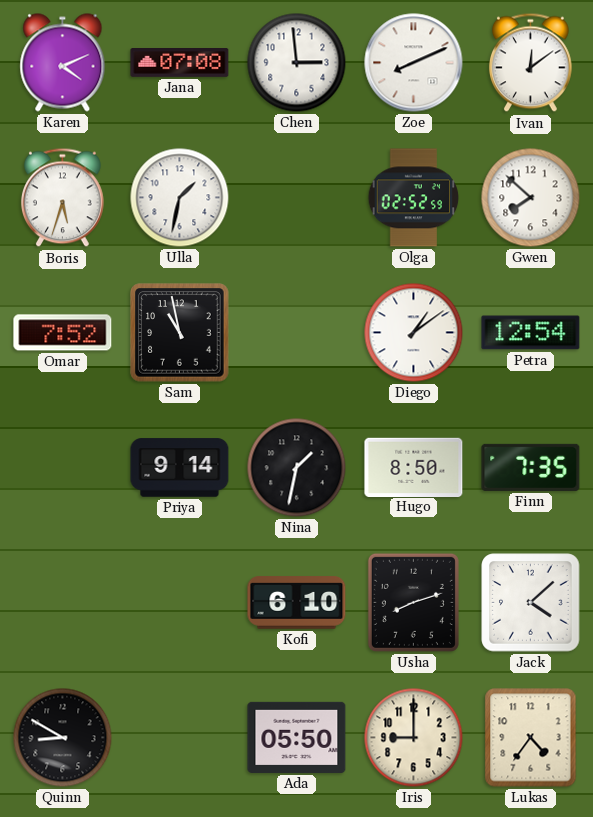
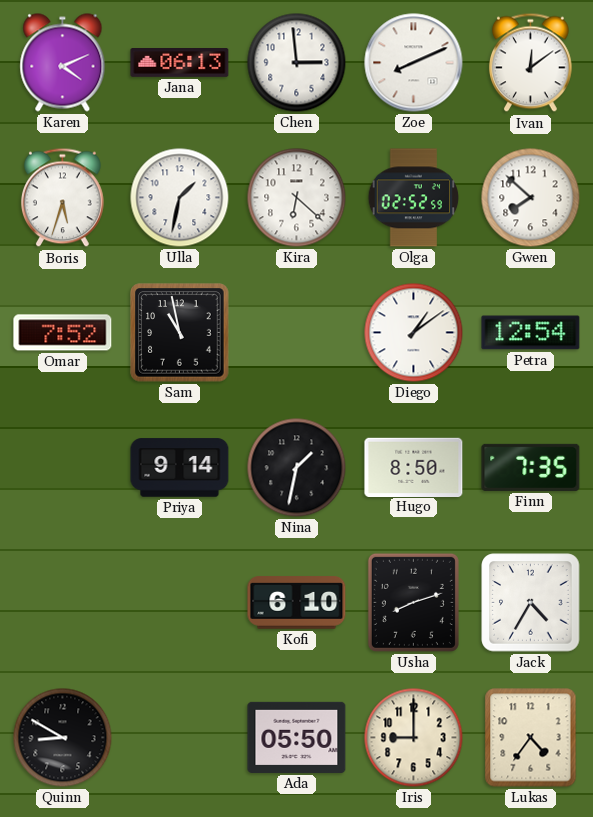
Jana: 07:08 -> 06:13
Kira: none -> 6:22
Jack: 4:08 -> 4:35
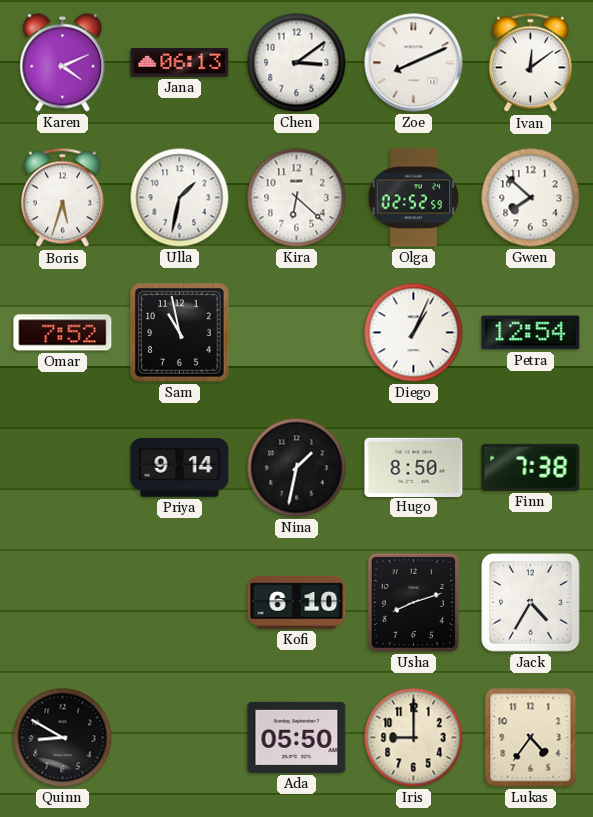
Chen: 2:59 -> 3:09
Diego: 1:09 -> 1:04
Finn: 7:35 -> 7:38
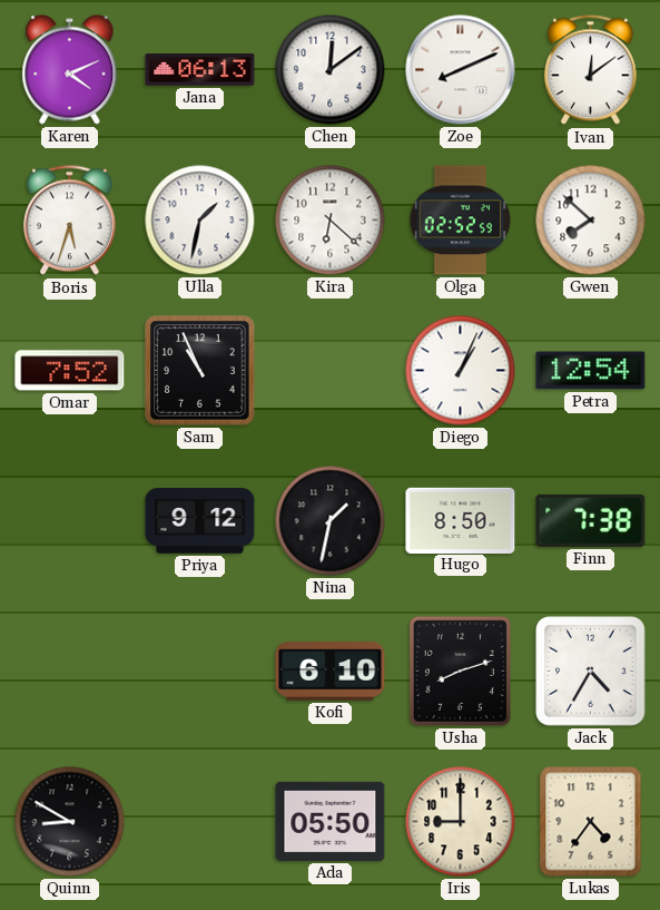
Chen: 3:09 -> 12:09
Sam: 10:58 -> 10:56
Priya: 9:14 -> 9:12
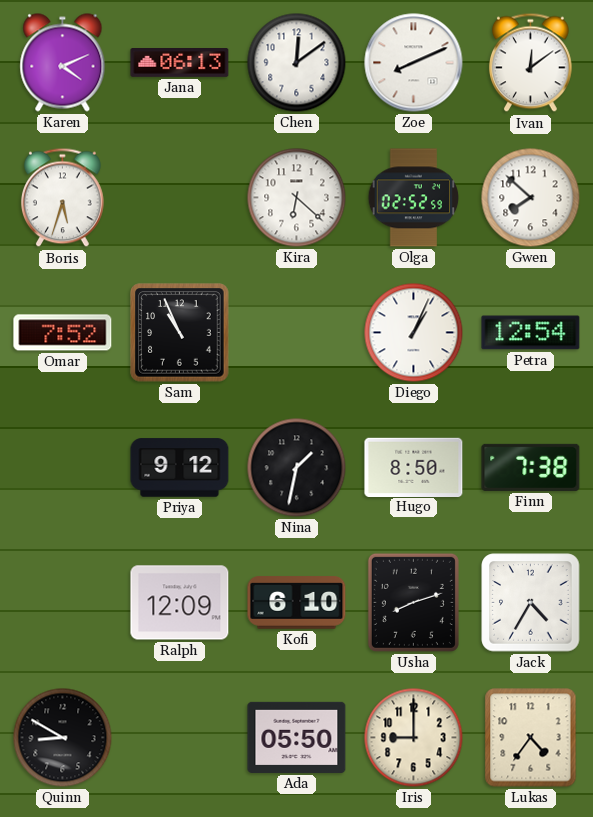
Ulla: 1:32 -> none
Ralph: none -> 12:09
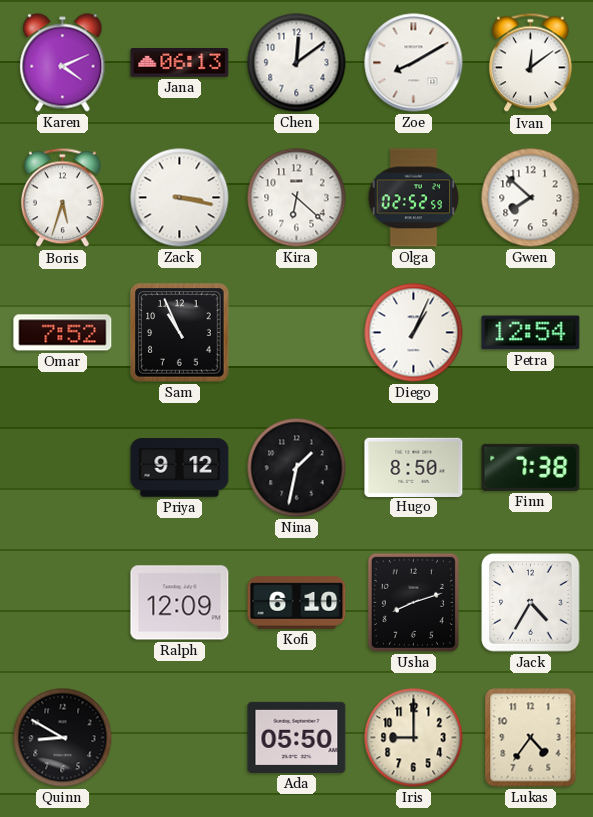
Zoe: 8:11 -> 8:10
Zack: none -> 3:17
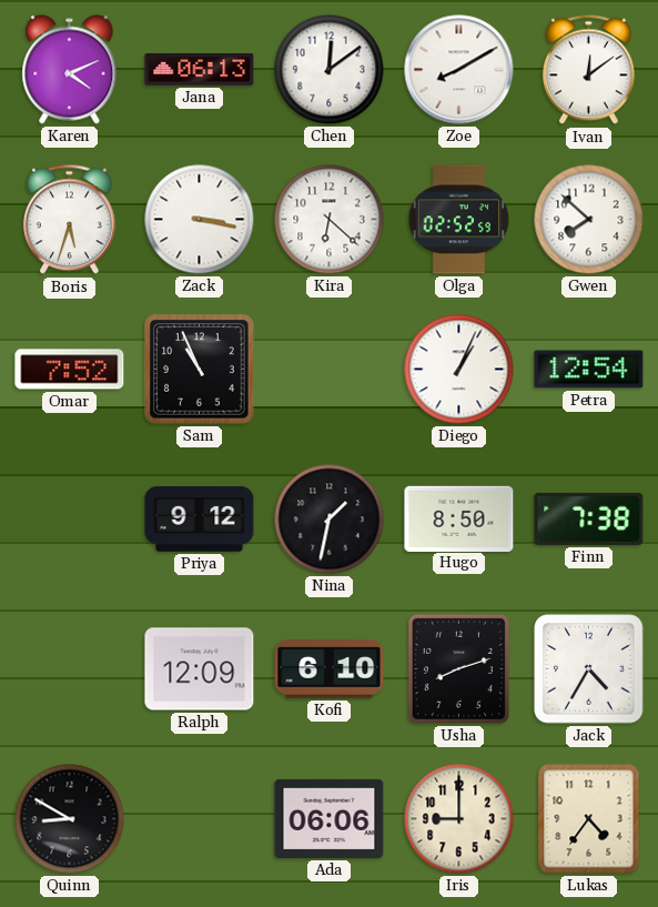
Ada: 05:50 -> 06:06
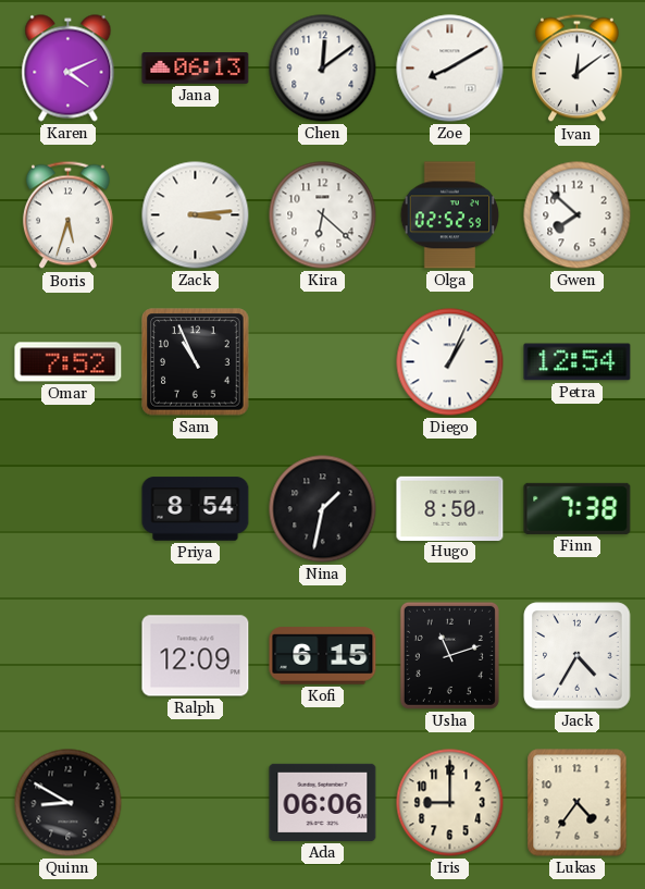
Zack: 3:17 -> 3:14
Priya: 9:12 -> 8:54
Kofi: 6:10 -> 6:15
Usha: 8:12 -> 11:12
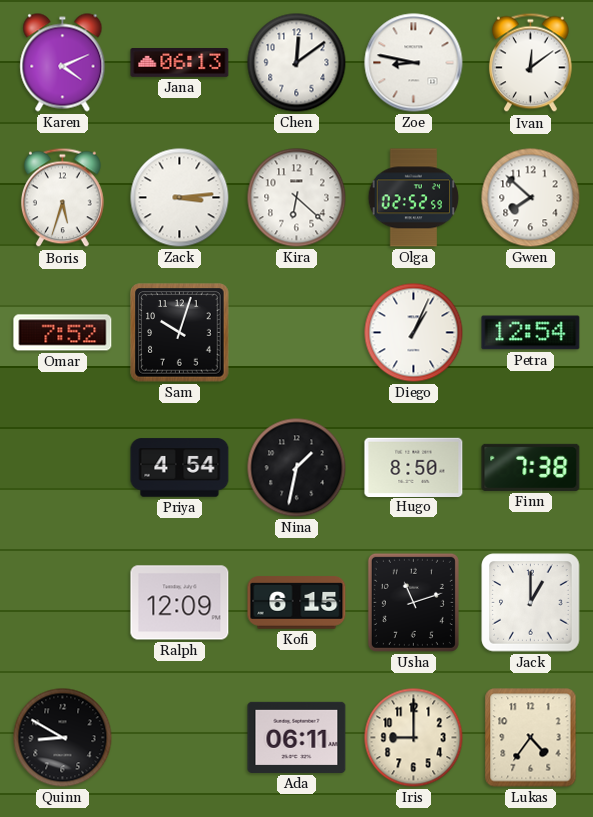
Zoe: 8:10 -> 8:47
Sam: 10:56 -> 10:03
Priya: 8:54 -> 4:54
Jack: 4:35 -> 1:00
Ada: 06:06 -> 06:11
